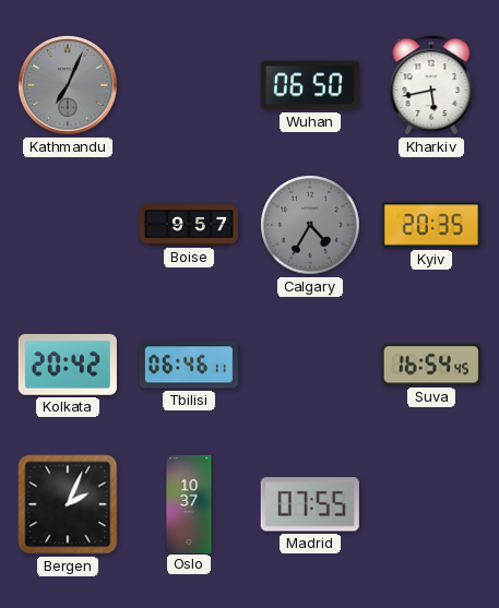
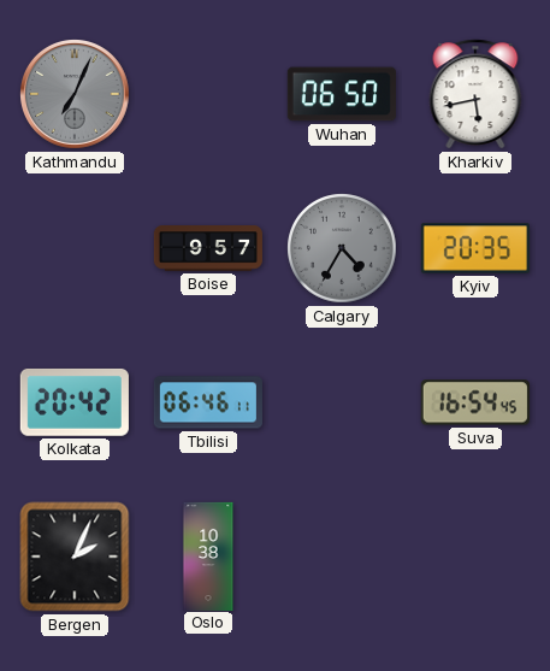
Oslo: 10:37 -> 10:38
Madrid: 07:55 -> none
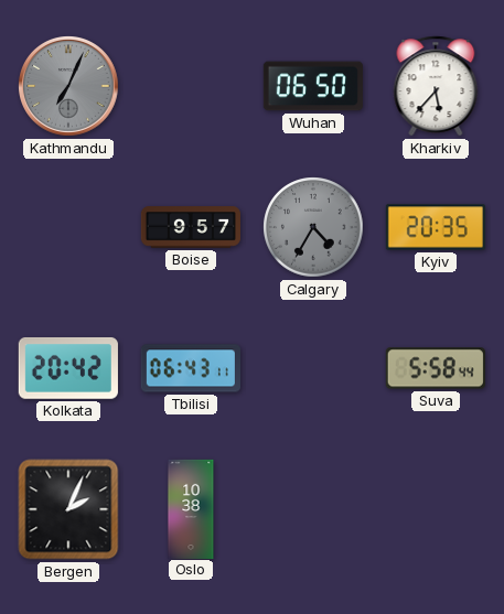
Kharkiv: 5:43 -> 5:37
Tbilisi: 06:46 -> 06:43
Suva: 16:54 -> 5:58
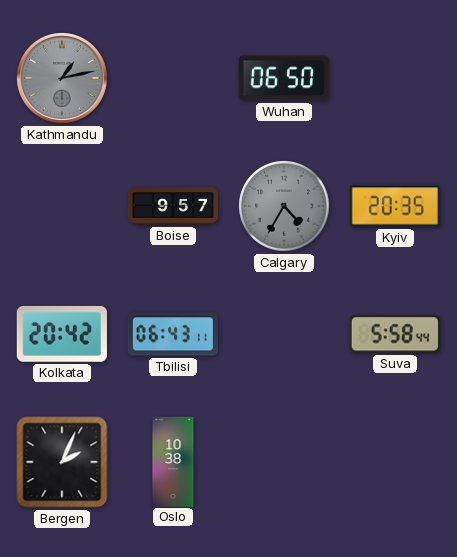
Kathmandu: 7:04 -> 1:13
Kharkiv: 5:37 -> none
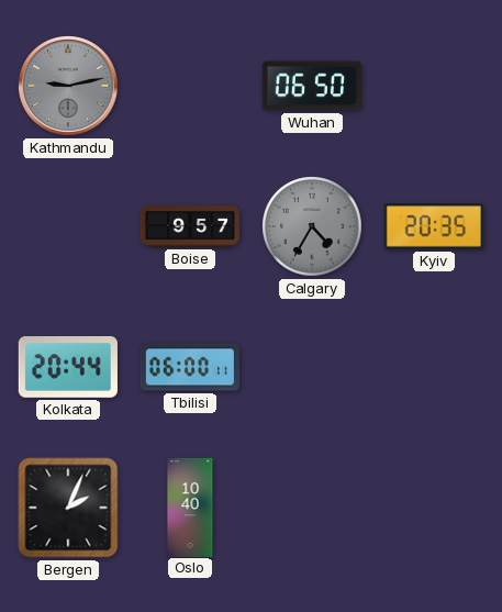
Kathmandu: 1:13 -> 9:13
Kolkata: 20:42 -> 20:44
Tbilisi: 06:43 -> 06:00
Suva: 5:58 -> none
Oslo: 10:38 -> 10:40
